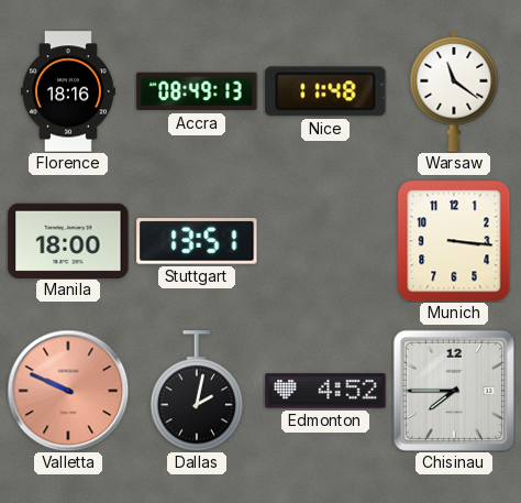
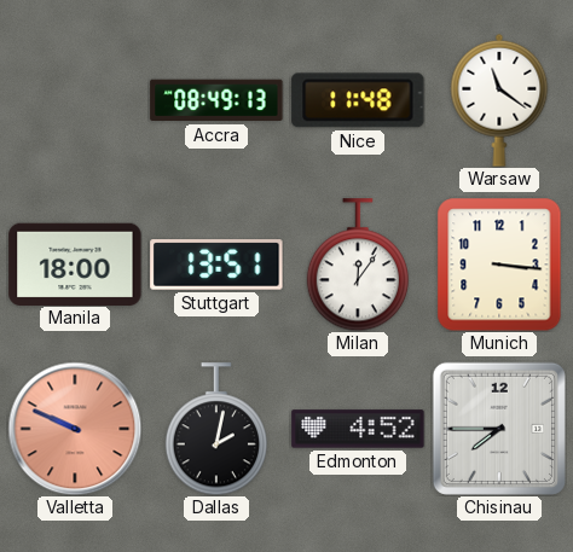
Florence: 18:16 -> none
Milan: none -> 12:06
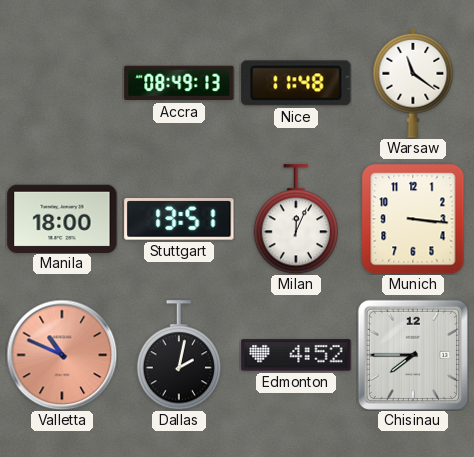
Milan: 12:06 -> 12:04
Valletta: 9:49 -> 10:49
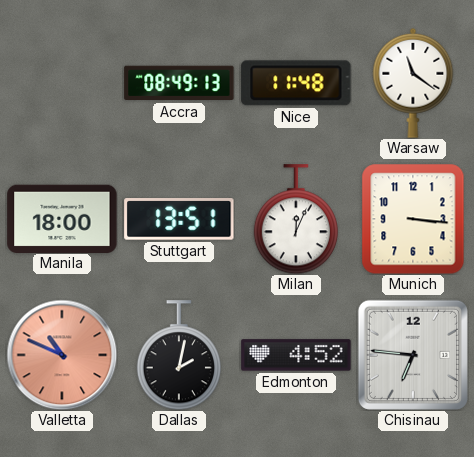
Chisinau: 7:45 -> 6:46
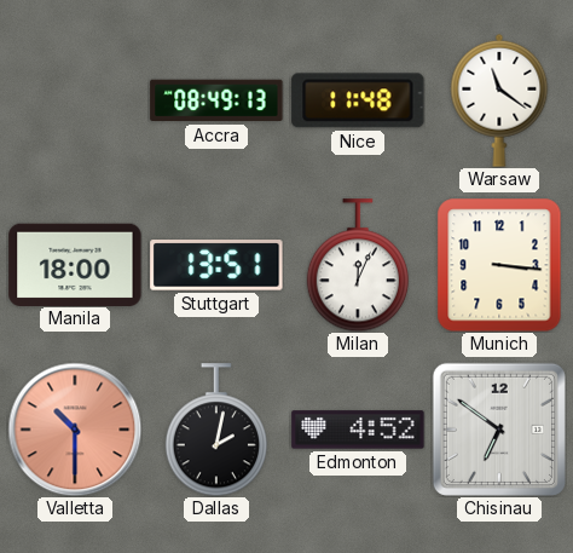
Valletta: 10:49 -> 10:30
Chisinau: 6:46 -> 6:51
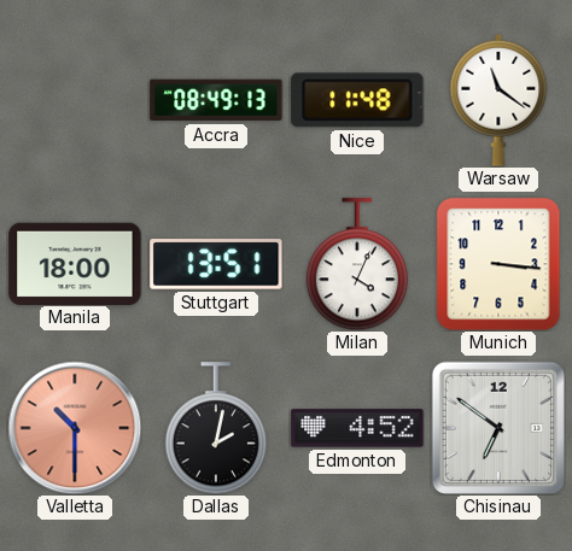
Milan: 12:04 -> 4:04
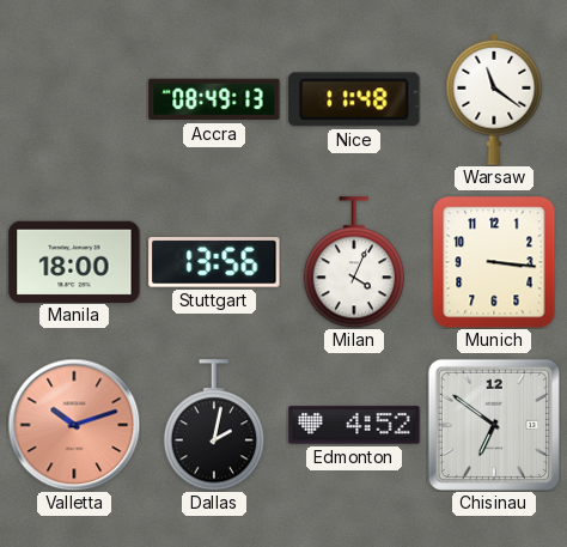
Stuttgart: 13:51 -> 13:56
Valletta: 10:30 -> 10:12
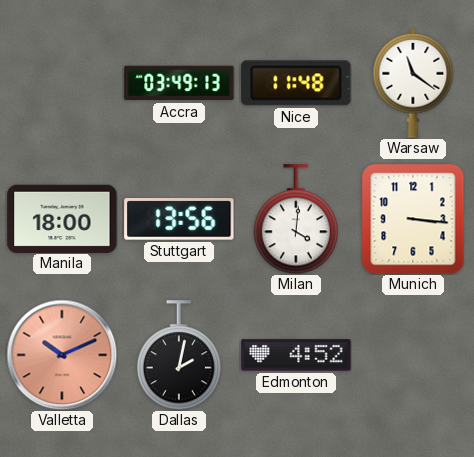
Accra: 08:49 -> 03:49
Milan: 4:04 -> 4:01
Valletta: 10:12 -> 10:11
Chisinau: 6:51 -> none
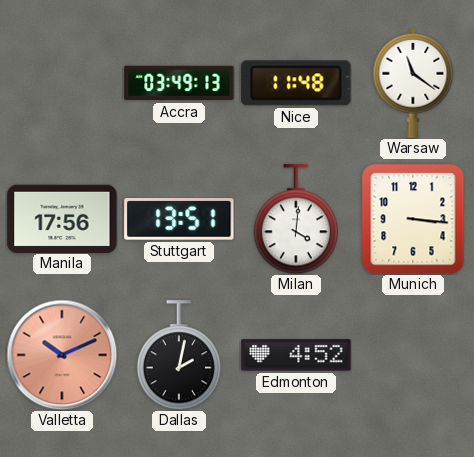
Manila: 18:00 -> 17:56
Stuttgart: 13:56 -> 13:51
